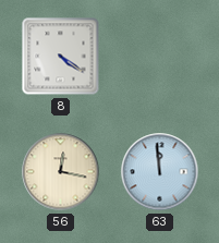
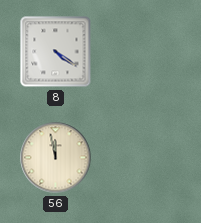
56: 12:17 -> 11:58
63: 11:59 -> none
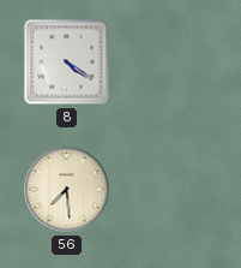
56: 11:58 -> 7:29
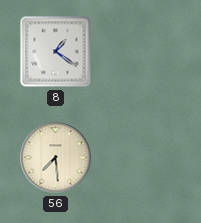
8: 4:21 -> 1:21
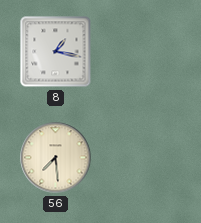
8: 1:21 -> 1:17
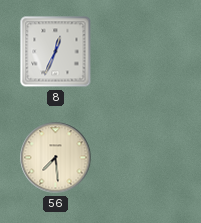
8: 1:17 -> 12:34
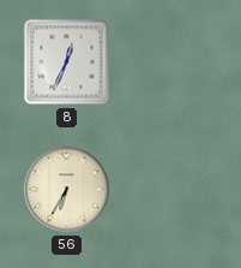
56: 7:29 -> 6:35
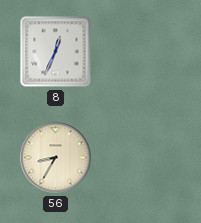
56: 6:35 -> 8:35
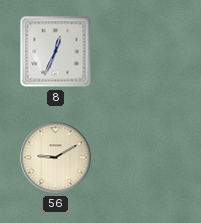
56: 8:35 -> 9:10
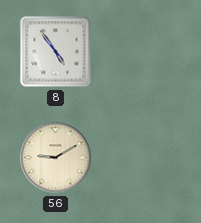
8: 12:34 -> 4:54
